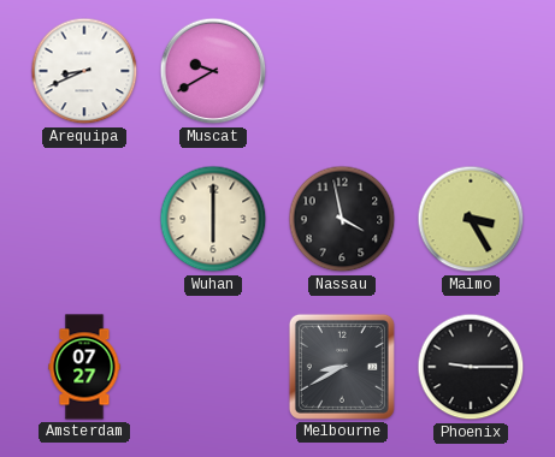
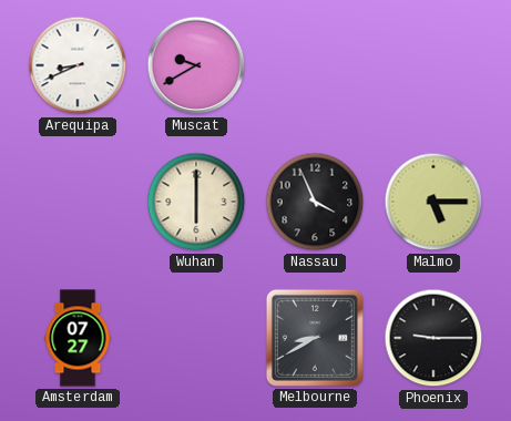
Nassau: 3:58 -> 3:56
Malmo: 3:25 -> 5:15
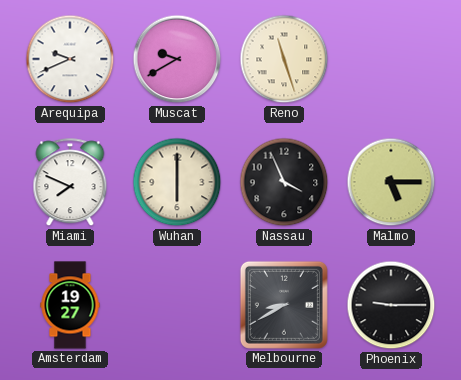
Arequipa: 8:41 -> 9:41
Reno: none -> 11:27
Miami: none -> 7:49
Amsterdam: 07:27 -> 19:27
